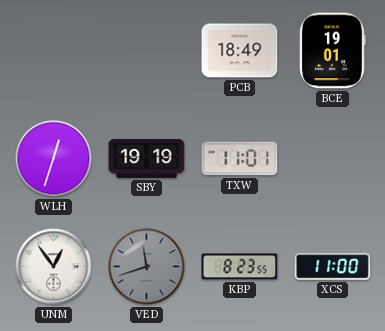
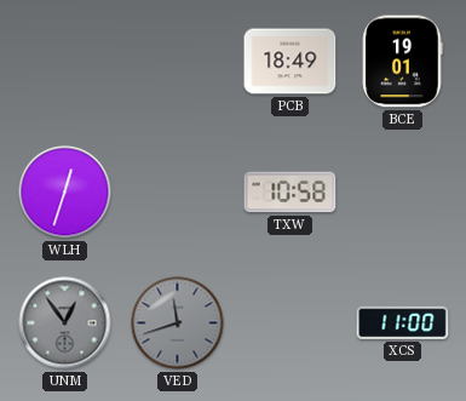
SBY: 19:19 -> none
TXW: 11:01 -> 10:58
UNM dial: white -> grey
KBP: 8:23 -> none
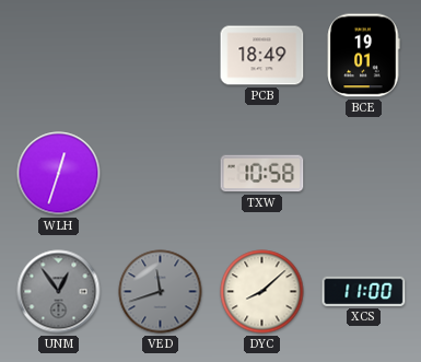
DYC: none -> 8:08
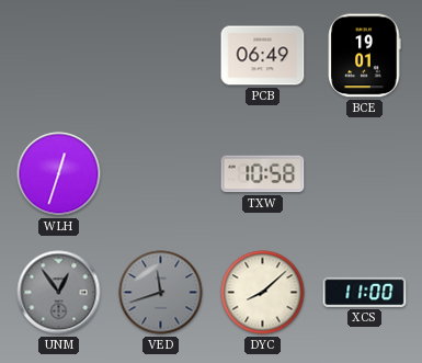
PCB: 18:49 -> 06:49
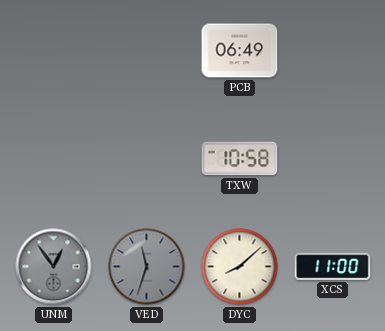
BCE: 19:01 -> none
WLH: 12:33 -> none
VED: 11:42 -> 11:33
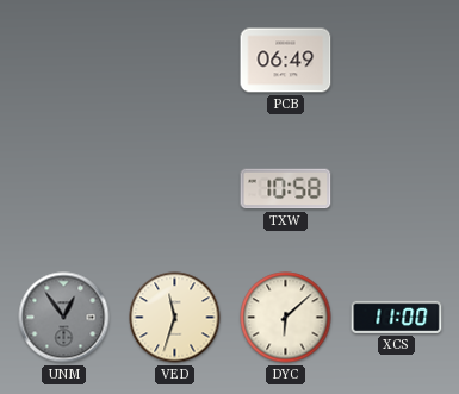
VED dial: grey -> cream
DYC: 8:08 -> 6:08
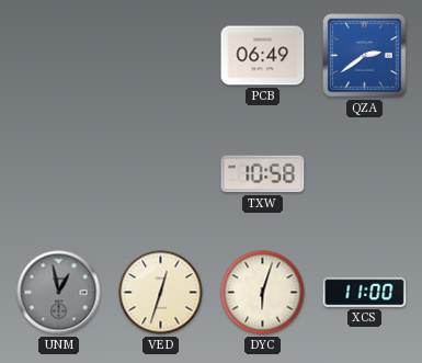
QZA: none -> 2:39
UNM: 12:54 -> 12:58
VED: 11:33 -> 12:33
DYC: 6:08 -> 6:03
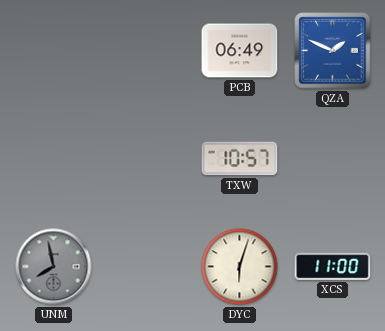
QZA: 2:39 -> 1:49
TXW: 10:58 -> 10:57
UNM: 12:58 -> 7:58
VED: 12:33 -> none
